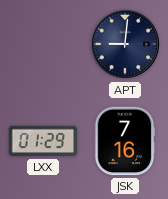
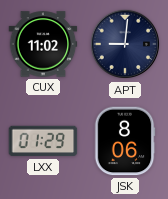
CUX: none -> 11:02
JSK: 7:16 -> 8:06
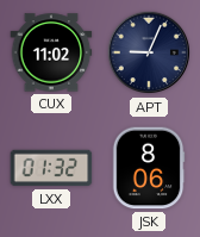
APT: 9:01 -> 9:04
LXX: 01:29 -> 01:32
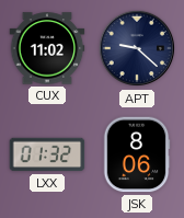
APT: 9:04 -> 9:22
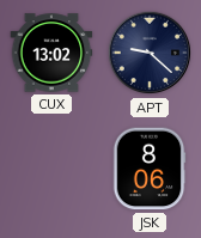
CUX: 11:02 -> 13:02
LXX: 01:32 -> none
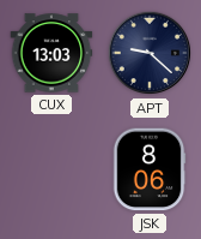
CUX: 13:02 -> 13:03
